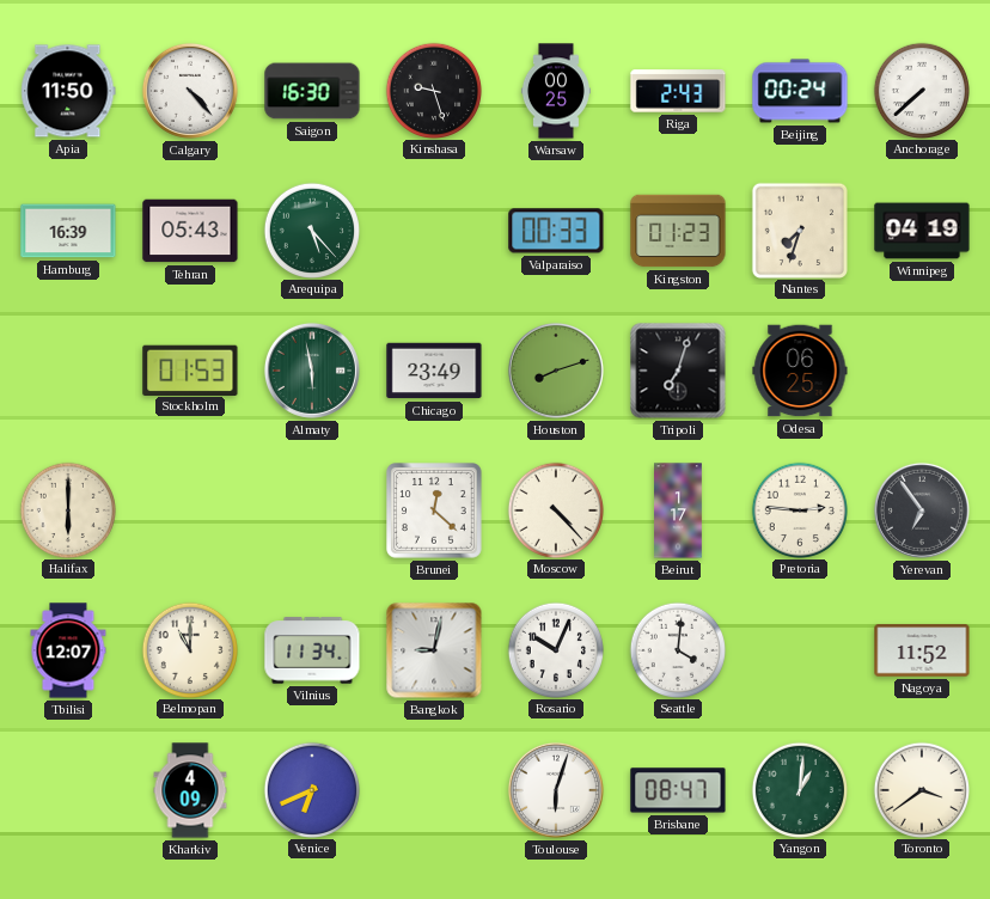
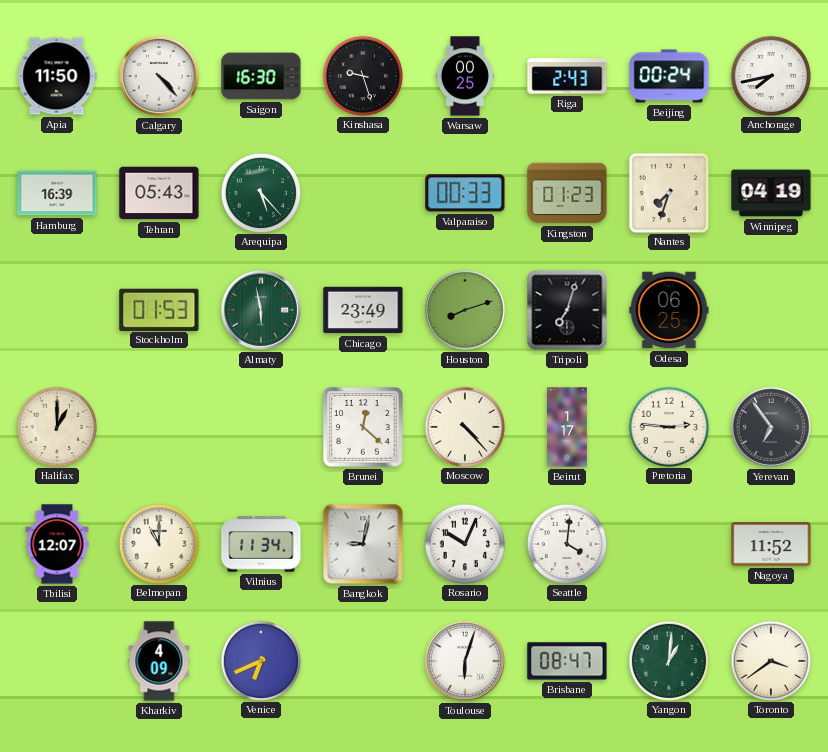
Anchorage: 7:38 -> 7:43
Halifax: 6:00 -> 1:00
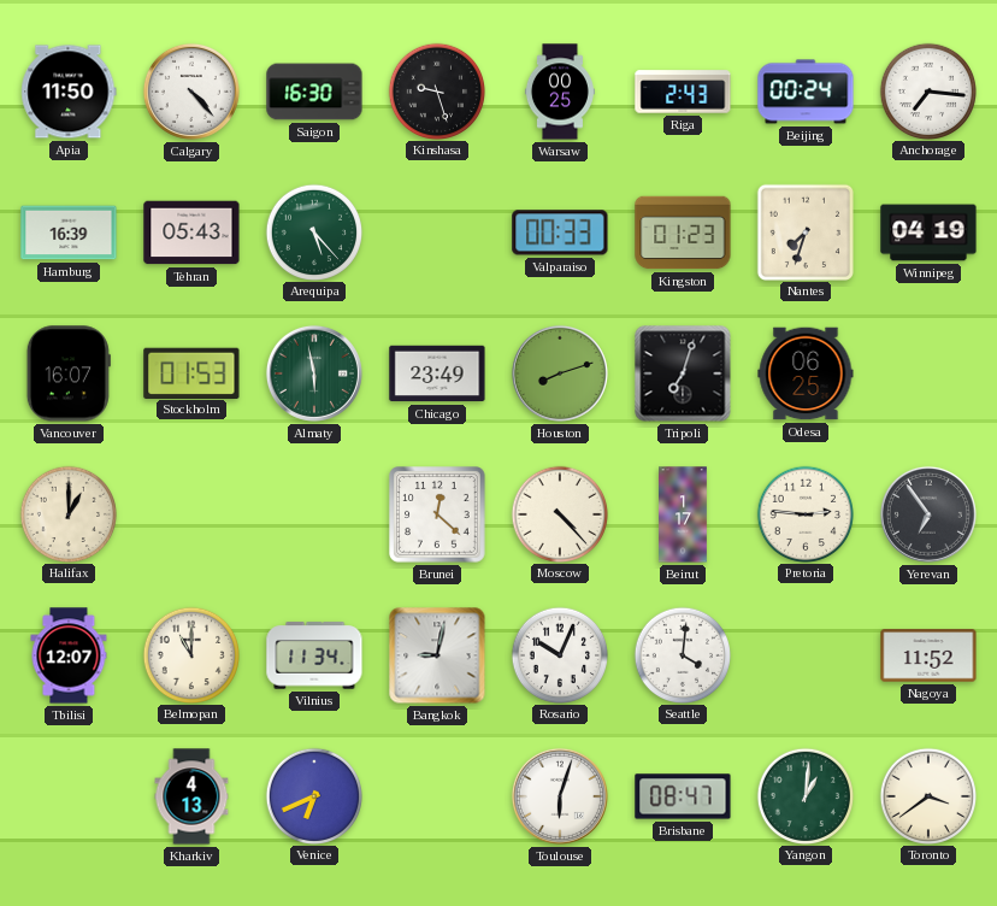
Anchorage: 7:43 -> 7:16
Vancouver: none -> 16:07
Kharkiv: 4:09 -> 4:13
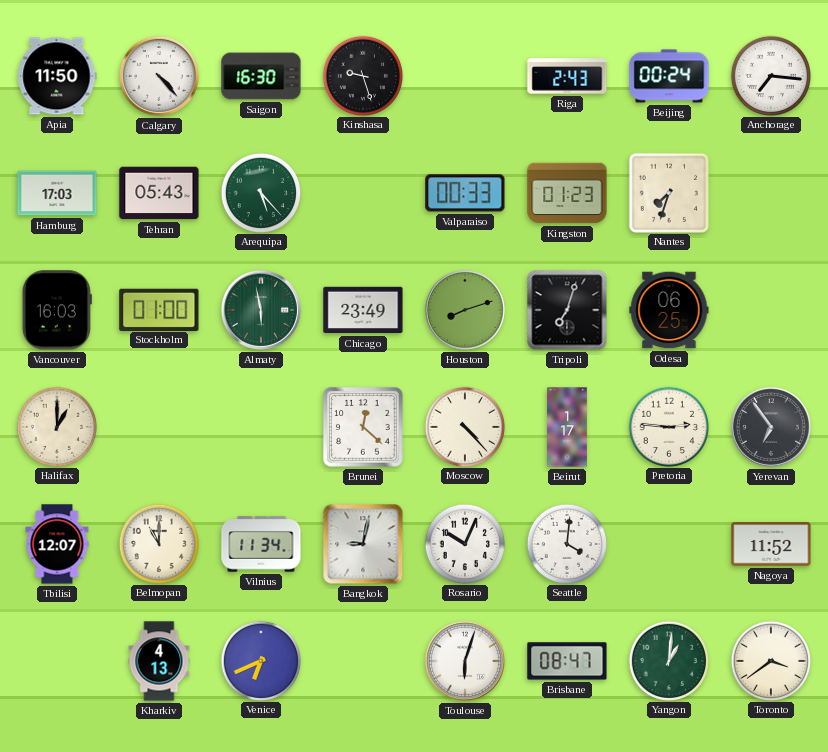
Warsaw: 00:25 -> none
Hamburg: 16:39 -> 17:03
Winnipeg: 04:19 -> none
Vancouver: 16:07 -> 16:03
Stockholm: 01:53 -> 01:00
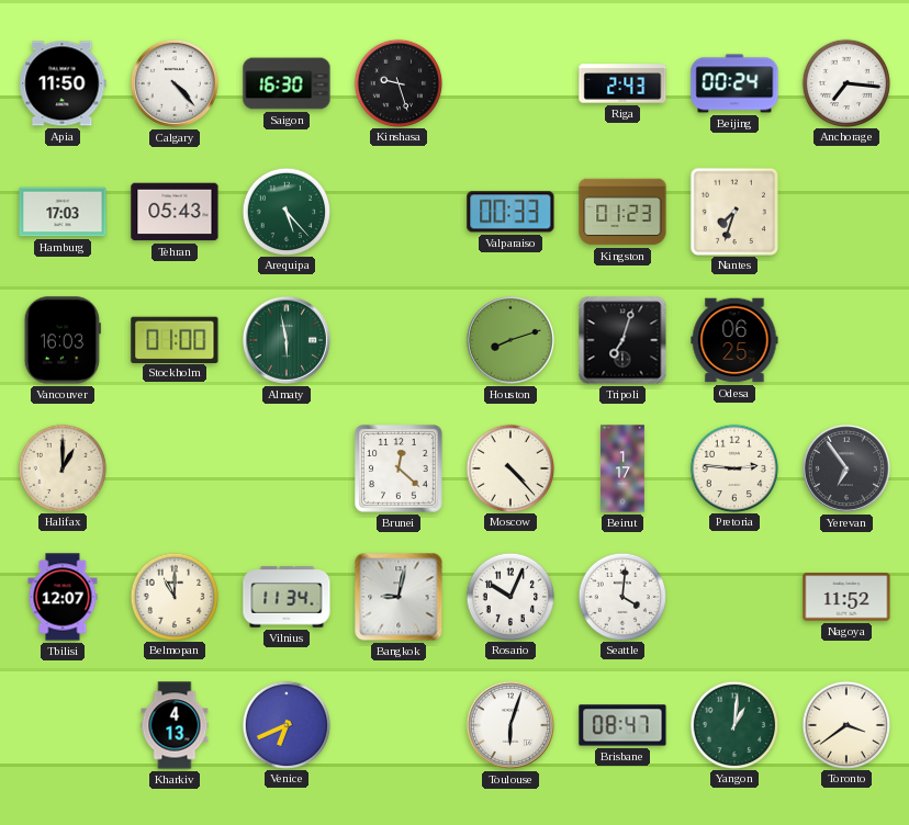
Chicago: 23:49 -> none
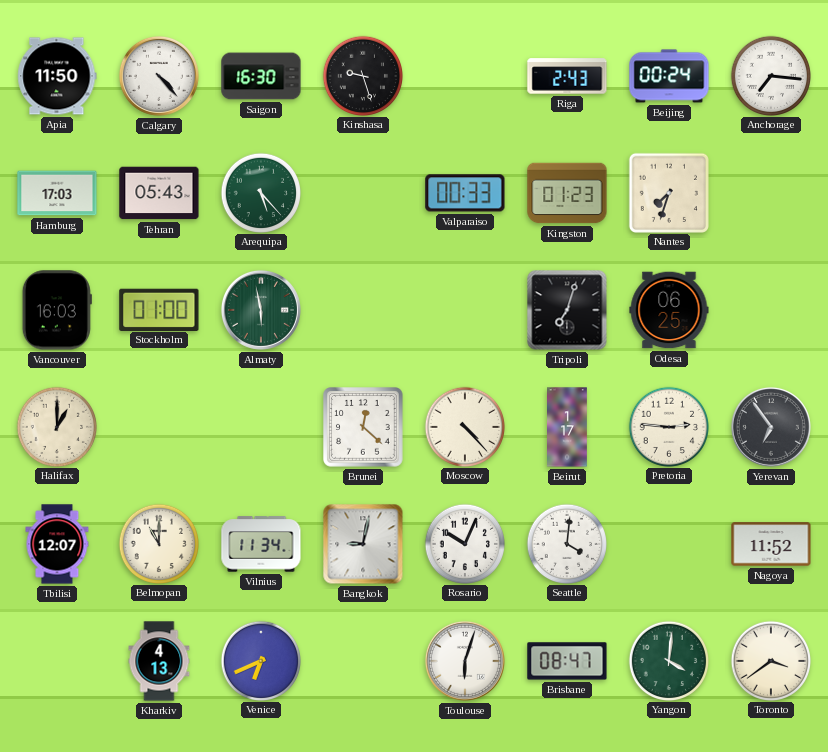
Houston: 8:12 -> none
Yangon: 1:01 -> 4:01
